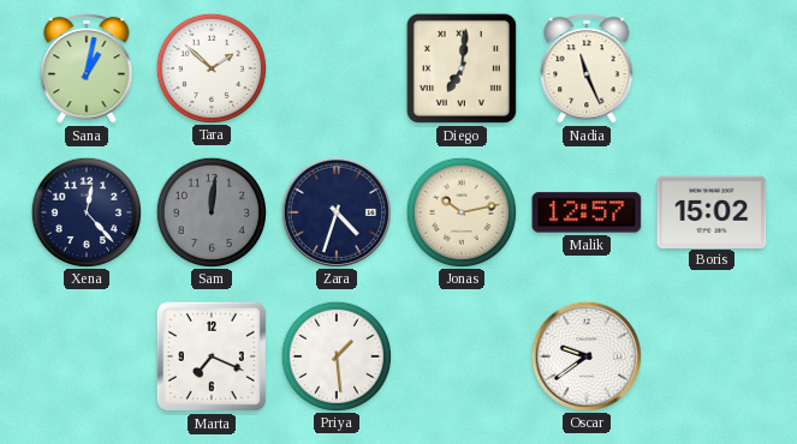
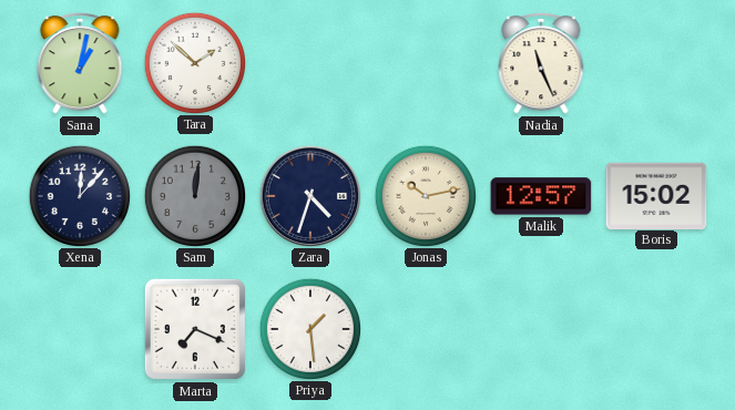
Diego: 7:01 -> none
Xena: 12:23 -> 12:07
Oscar: 9:39 -> none
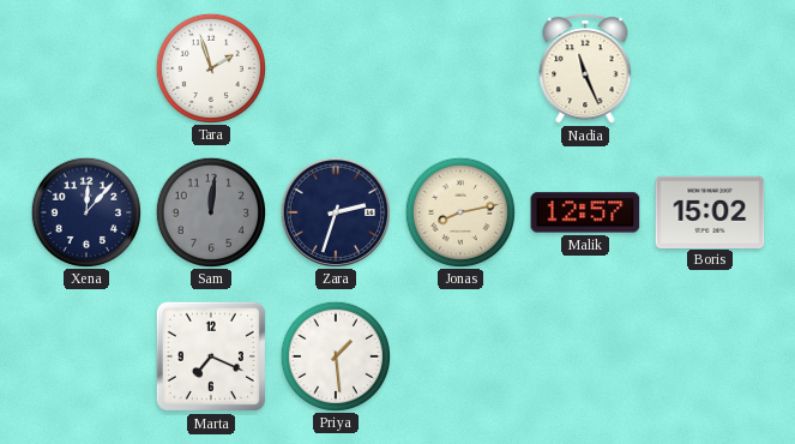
Sana: 1:02 -> none
Tara: 1:52 -> 1:57
Zara: 4:33 -> 2:33
Jonas: 10:13 -> 8:13
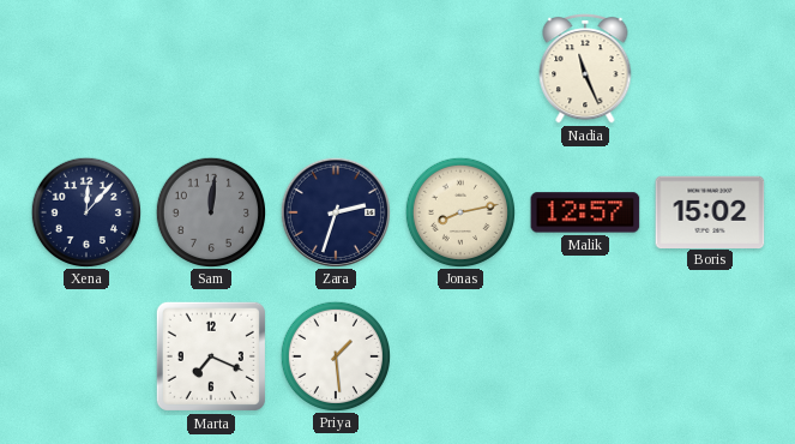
Tara: 1:57 -> none
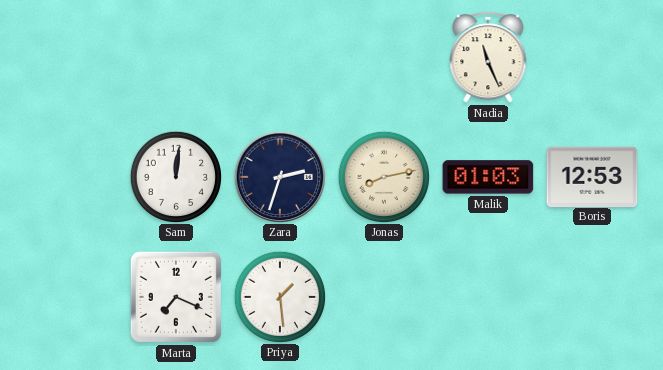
Xena: 12:07 -> none
Sam dial: grey -> white
Malik: 12:57 -> 01:03
Boris: 15:02 -> 12:53
